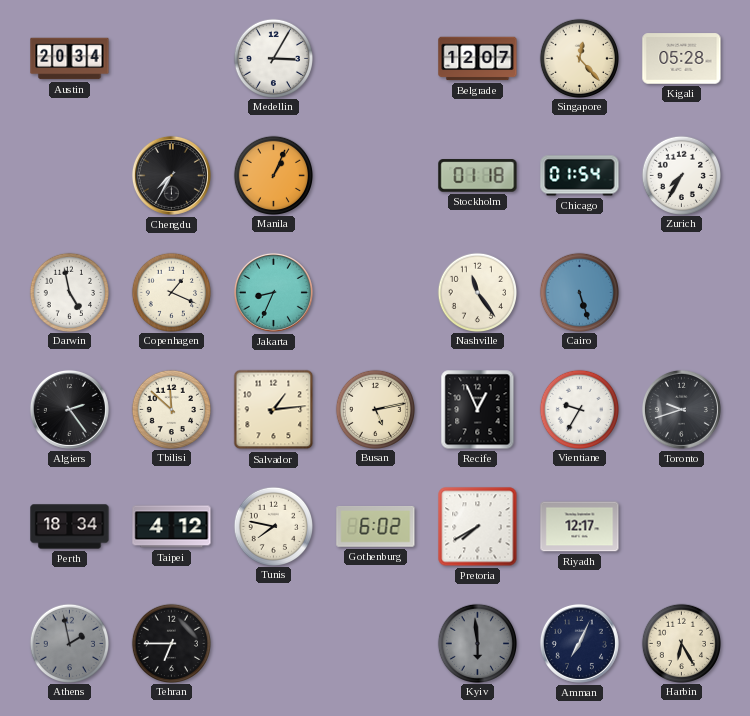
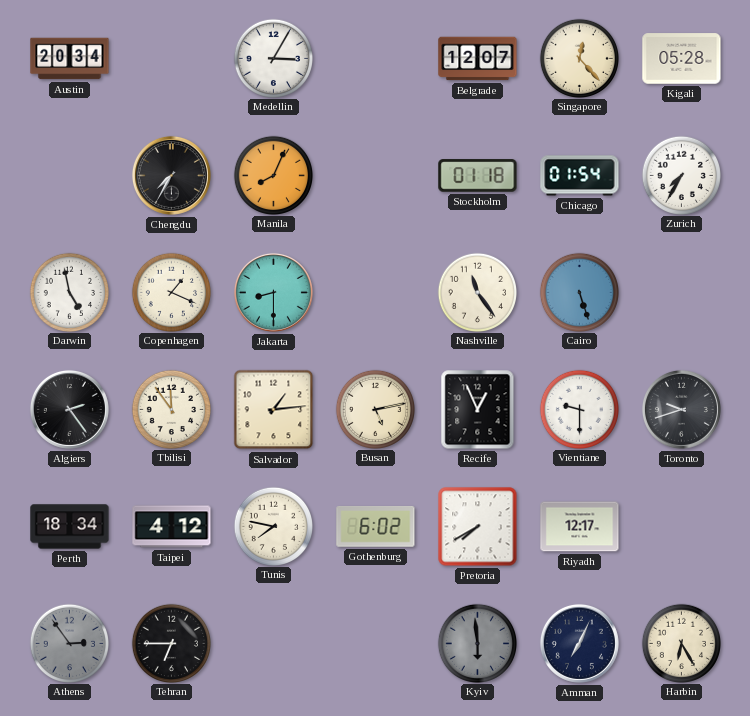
Manila: 1:04 -> 8:04
Jakarta: 8:34 -> 8:30
Tbilisi: 11:52 -> 11:54
Vientiane: 9:35 -> 9:30
Athens: 1:58 -> 2:54
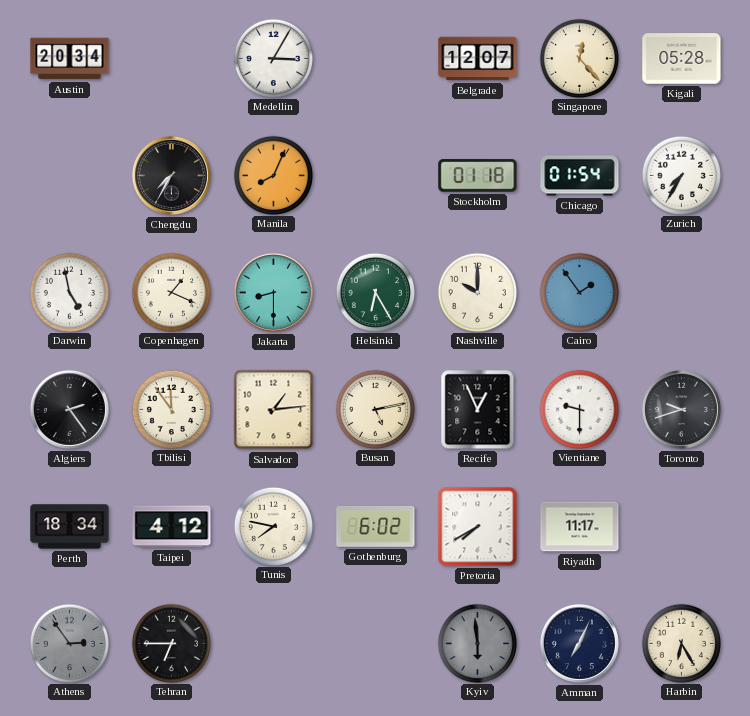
Helsinki: none -> 6:25
Nashville: 11:24 -> 10:00
Cairo: 5:27 -> 1:54
Riyadh: 12:17 -> 11:17
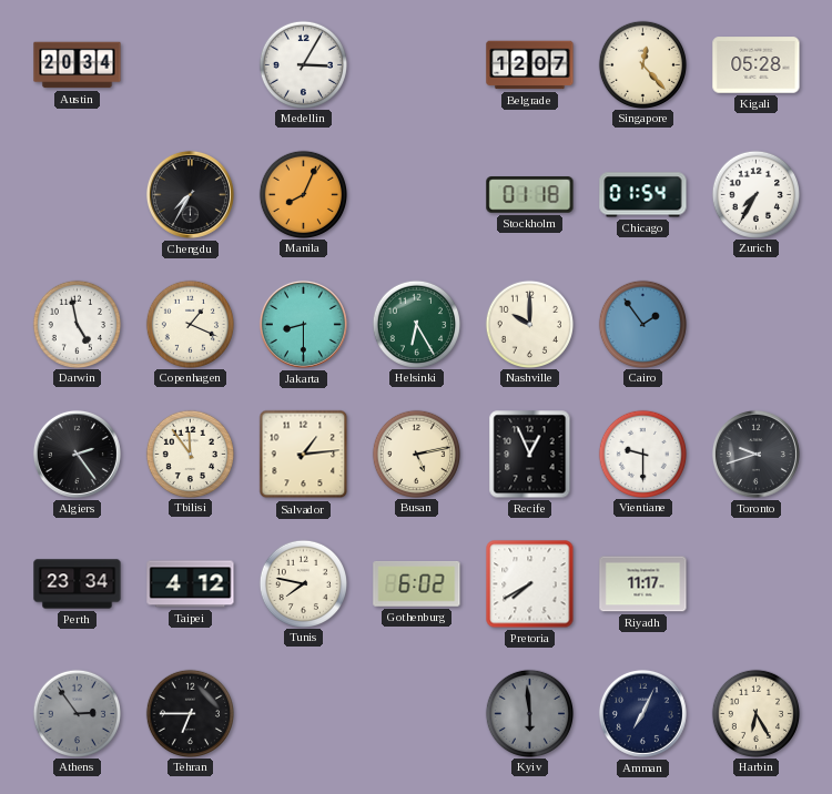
Perth: 18:34 -> 23:34
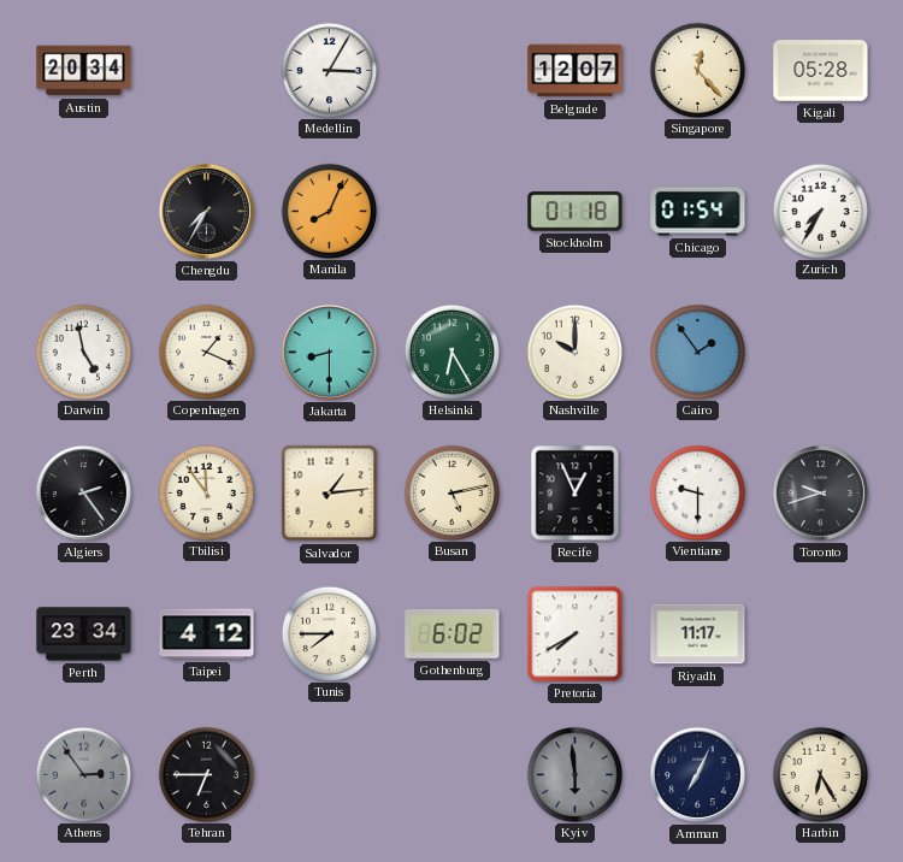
Tunis: 7:47 -> 7:45
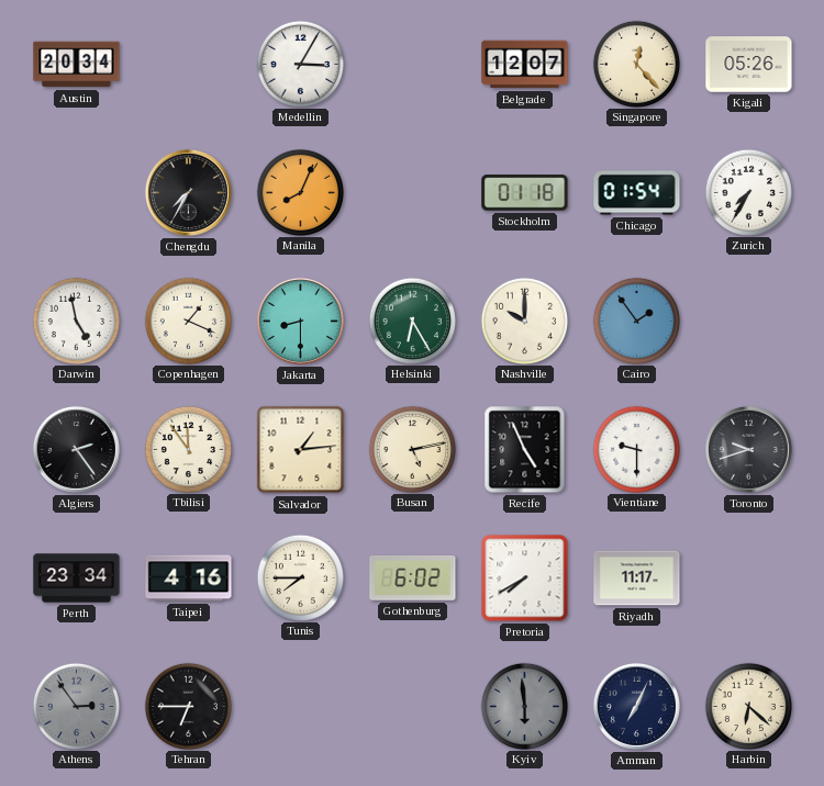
Kigali: 05:28 -> 05:26
Recife: 12:56 -> 4:56
Taipei: 4:12 -> 4:16
Harbin: 6:25 -> 6:22
